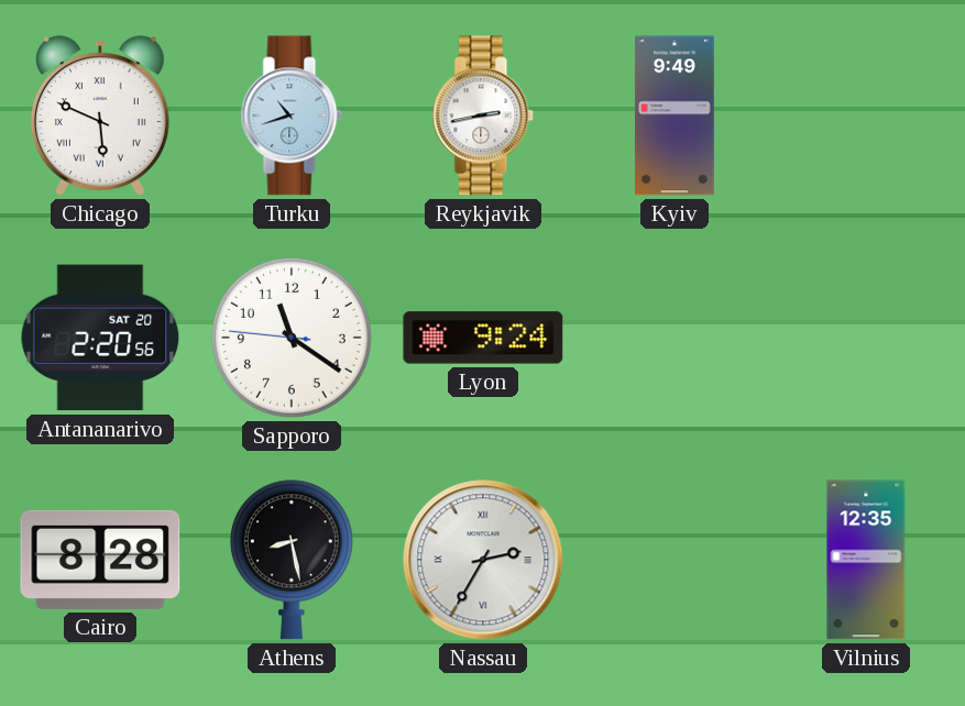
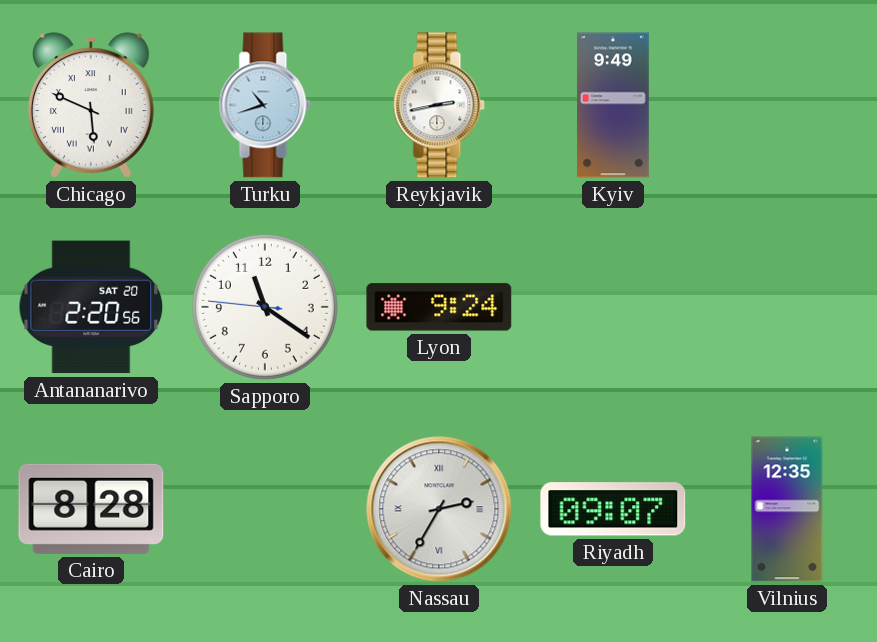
Athens: 8:28 -> none
Riyadh: none -> 09:07
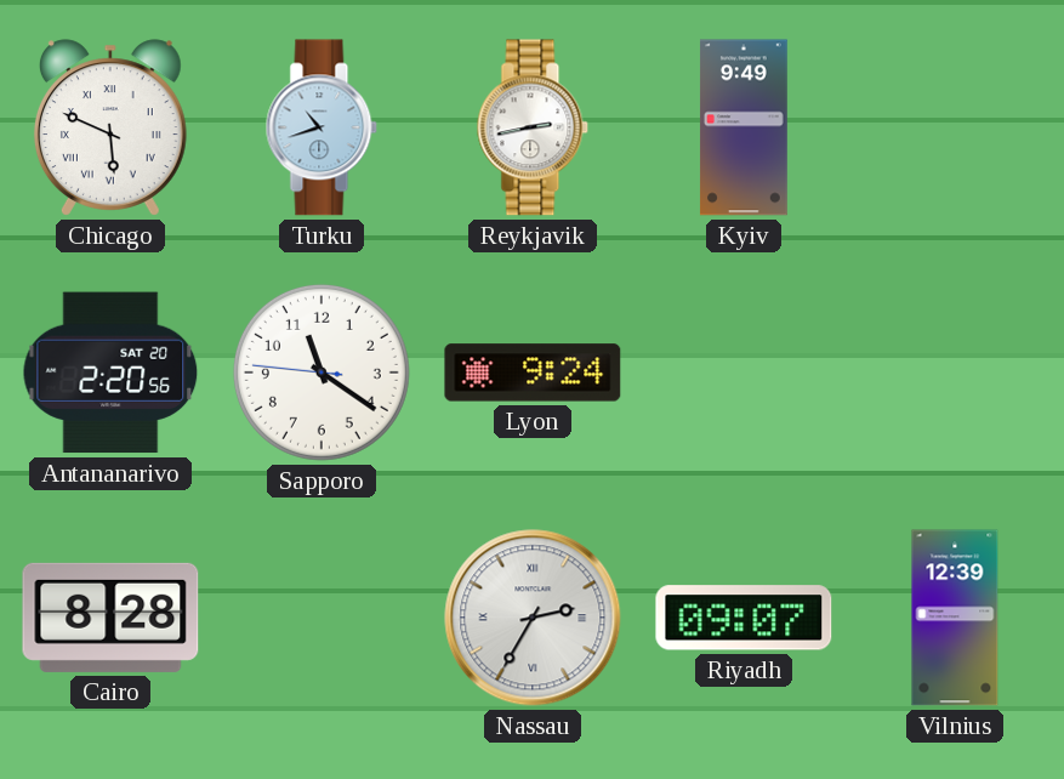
Vilnius: 12:35 -> 12:39
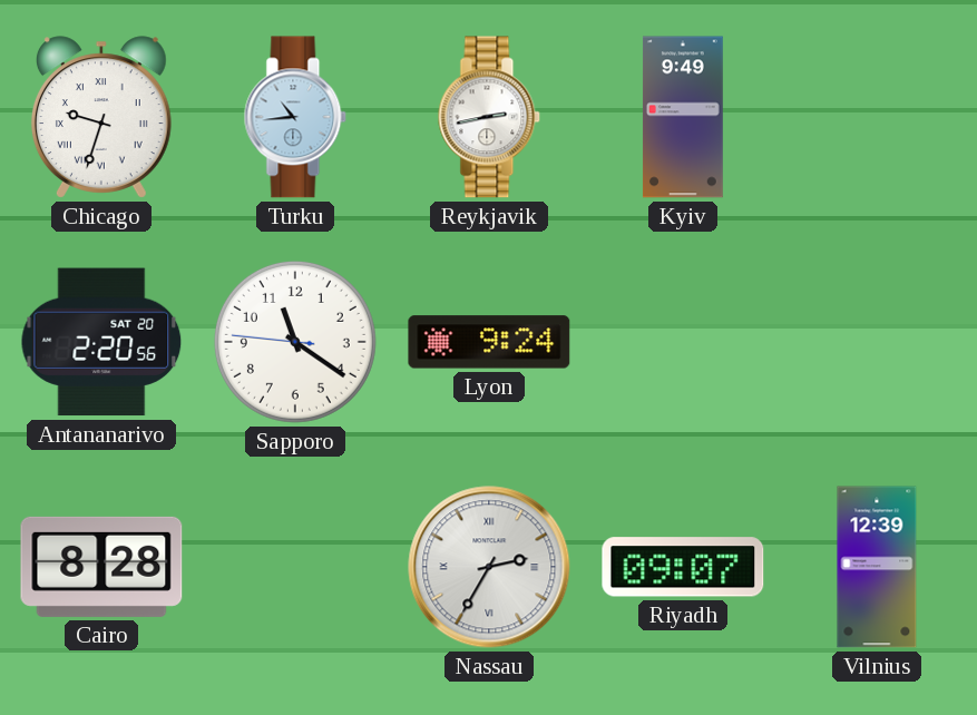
Chicago: 5:49 -> 9:33
Turku: 10:42 -> 10:44
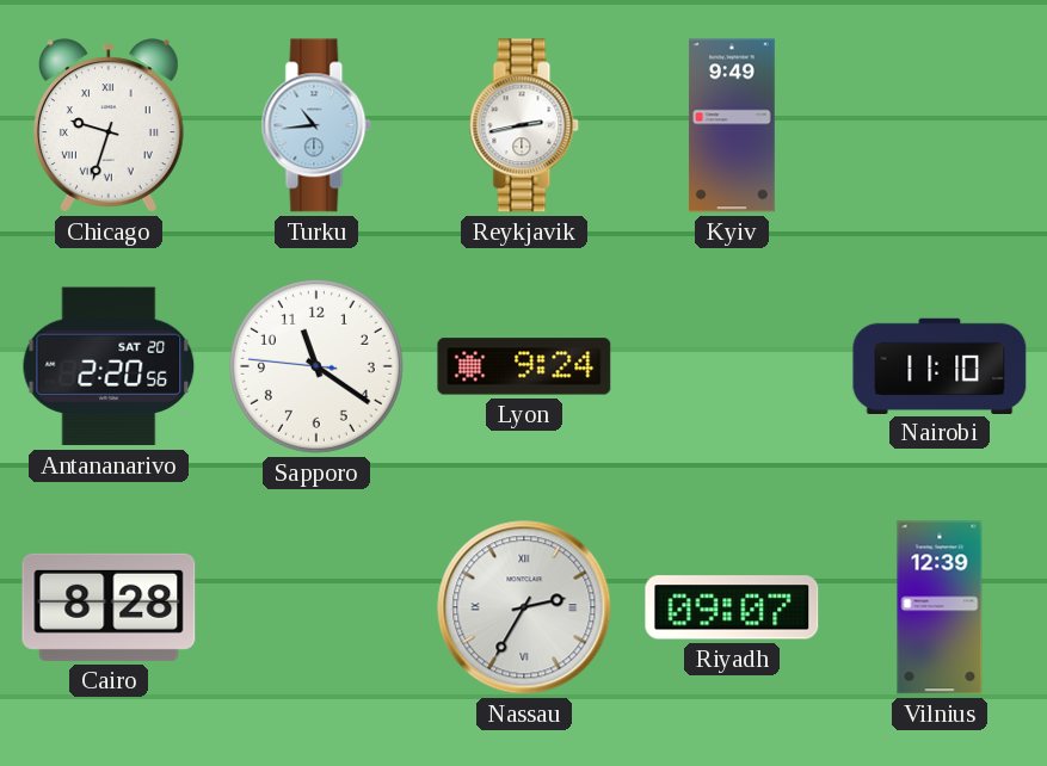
Nairobi: none -> 11:10
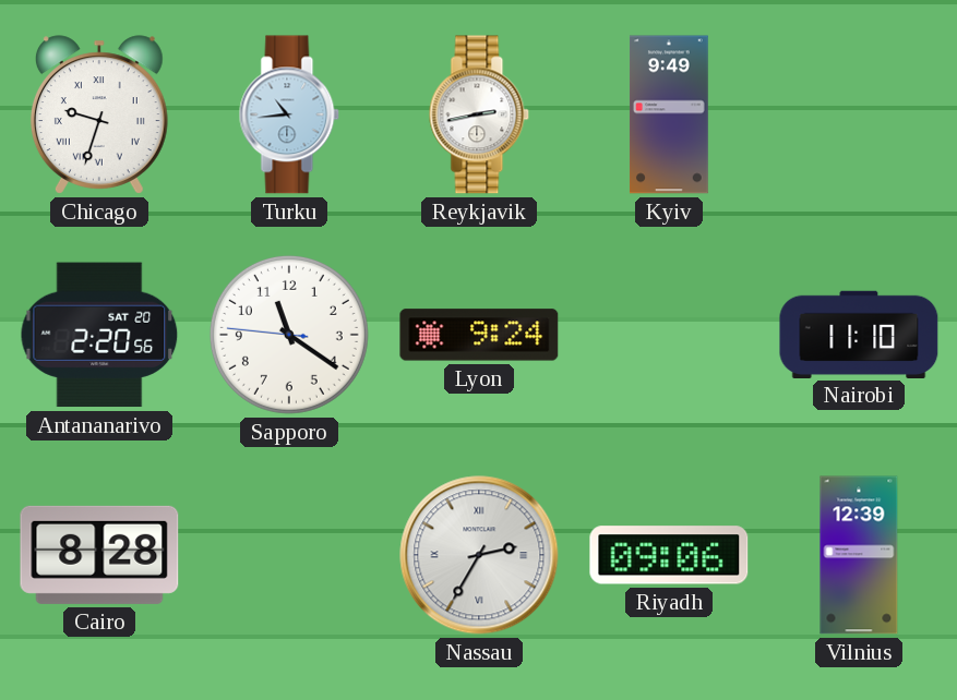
Riyadh: 09:07 -> 09:06
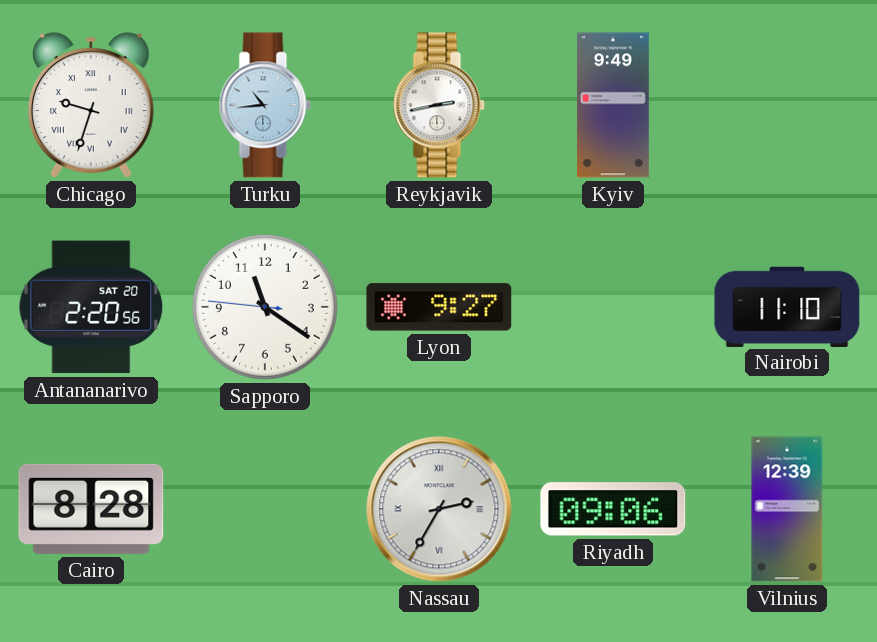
Lyon: 9:24 -> 9:27
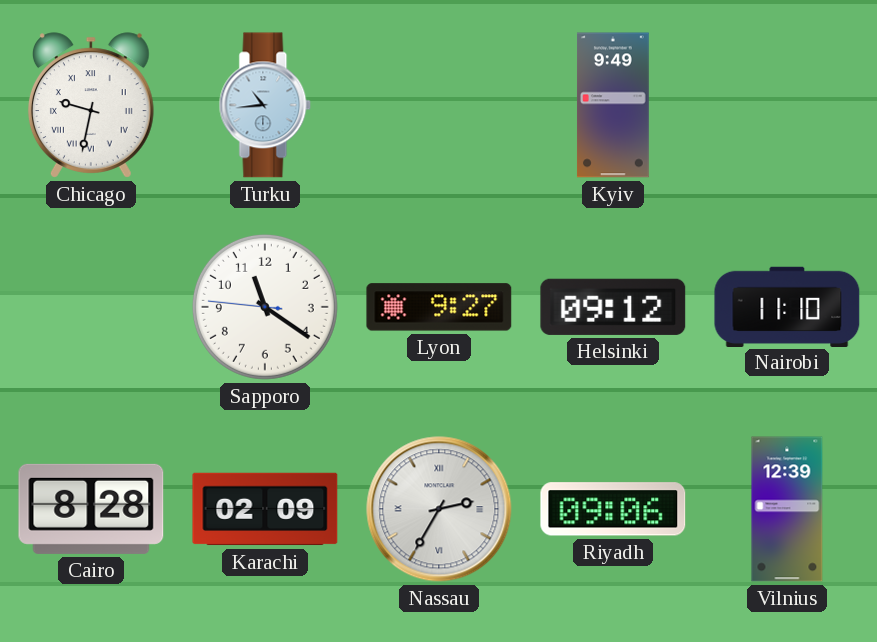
Chicago: 9:33 -> 9:32
Reykjavik: 2:43 -> none
Antananarivo: 2:20 -> none
Helsinki: none -> 09:12
Karachi: none -> 02:09
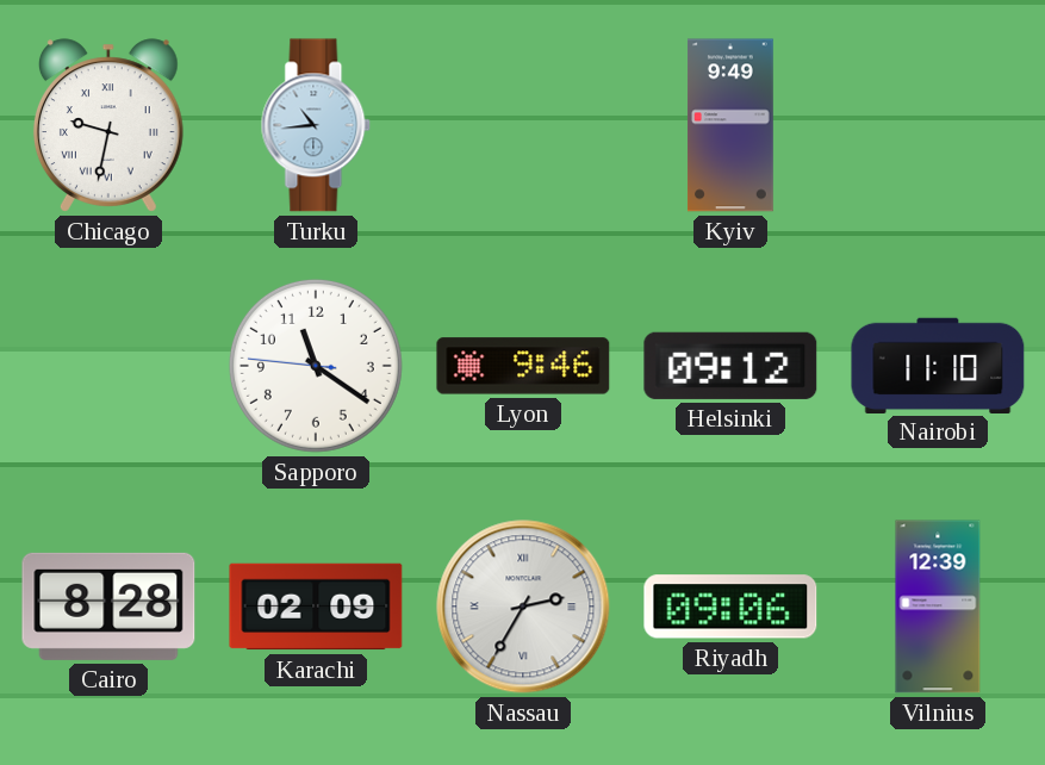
Lyon: 9:27 -> 9:46
